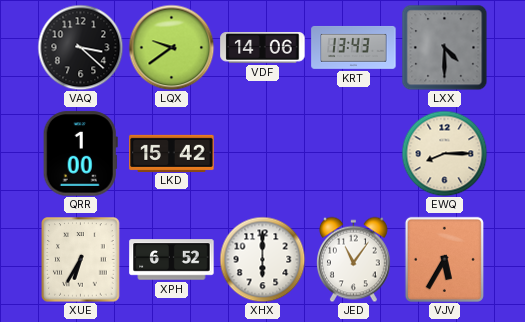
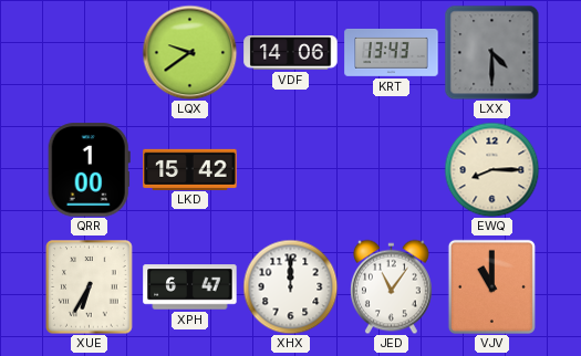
VAQ: 3:22 -> none
XPH: 6:52 -> 6:47
XHX: 6:00 -> 12:00
VJV: 5:35 -> 11:00
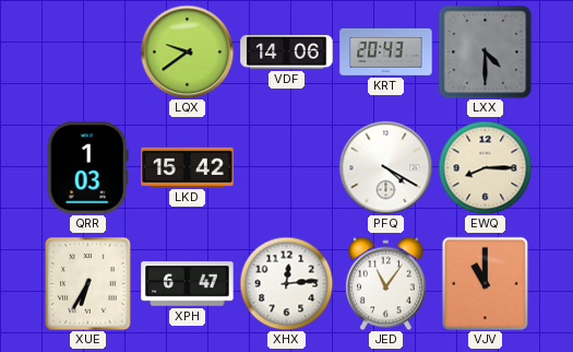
KRT: 13:43 -> 20:43
QRR: 1:00 -> 1:03
PFQ: none -> 4:20
XHX: 12:00 -> 12:14
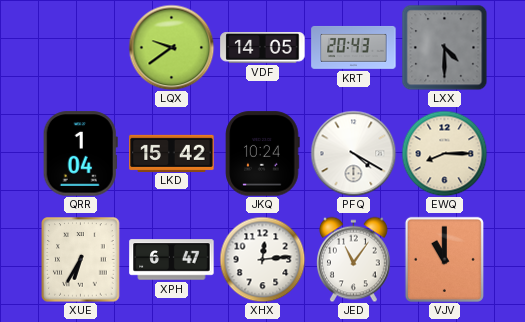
VDF: 14:06 -> 14:05
QRR: 1:03 -> 1:04
JKQ: none -> 10:24
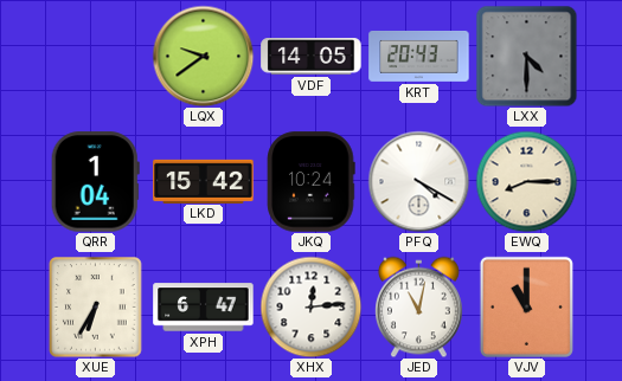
JED: 11:06 -> 11:02
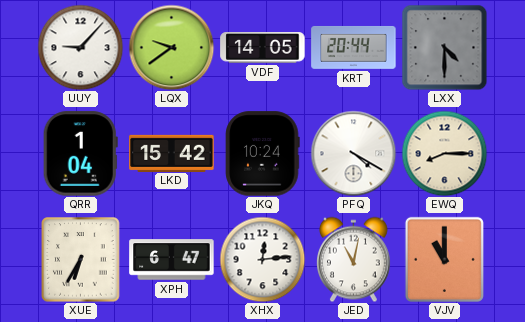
UUY: none -> 9:07
KRT: 20:43 -> 20:44
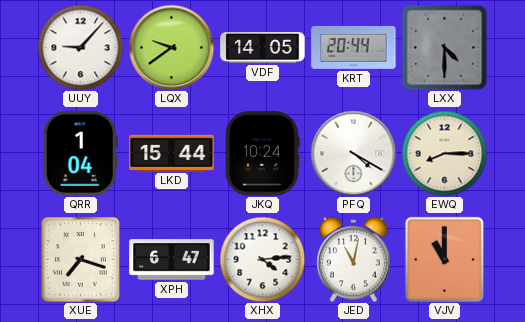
LKD: 15:42 -> 15:44
XUE: 6:35 -> 7:18
XHX: 12:14 -> 4:14
